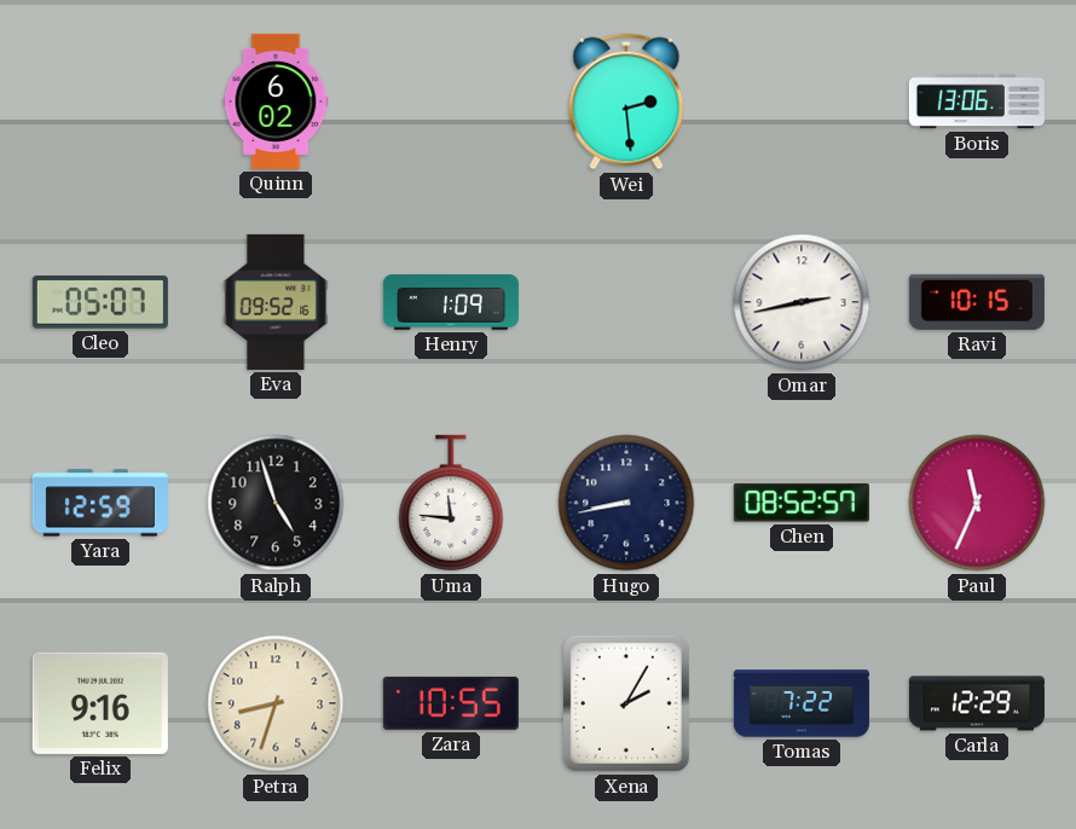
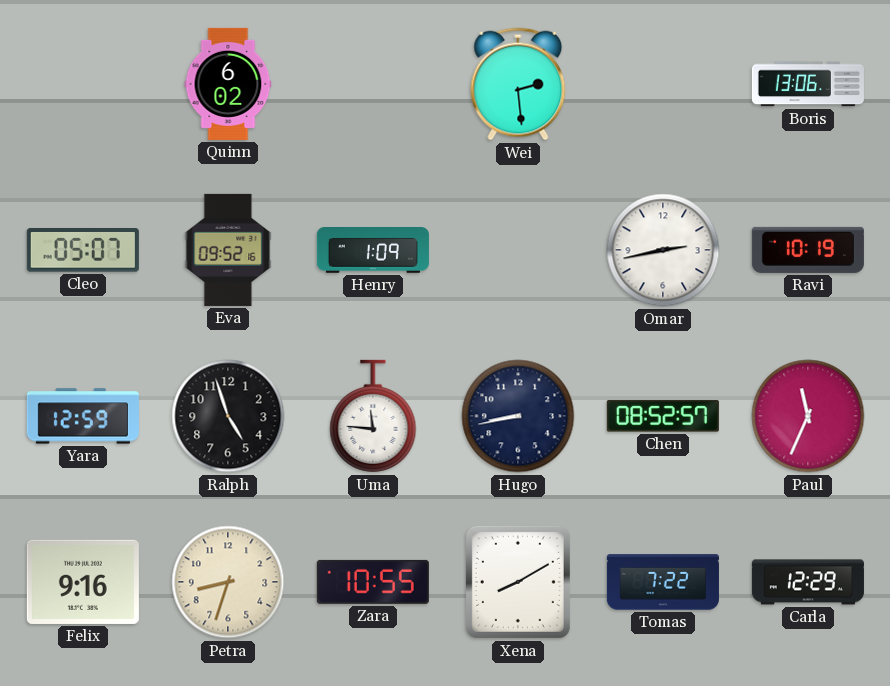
Ravi: 10:15 -> 10:19
Xena: 2:05 -> 8:10
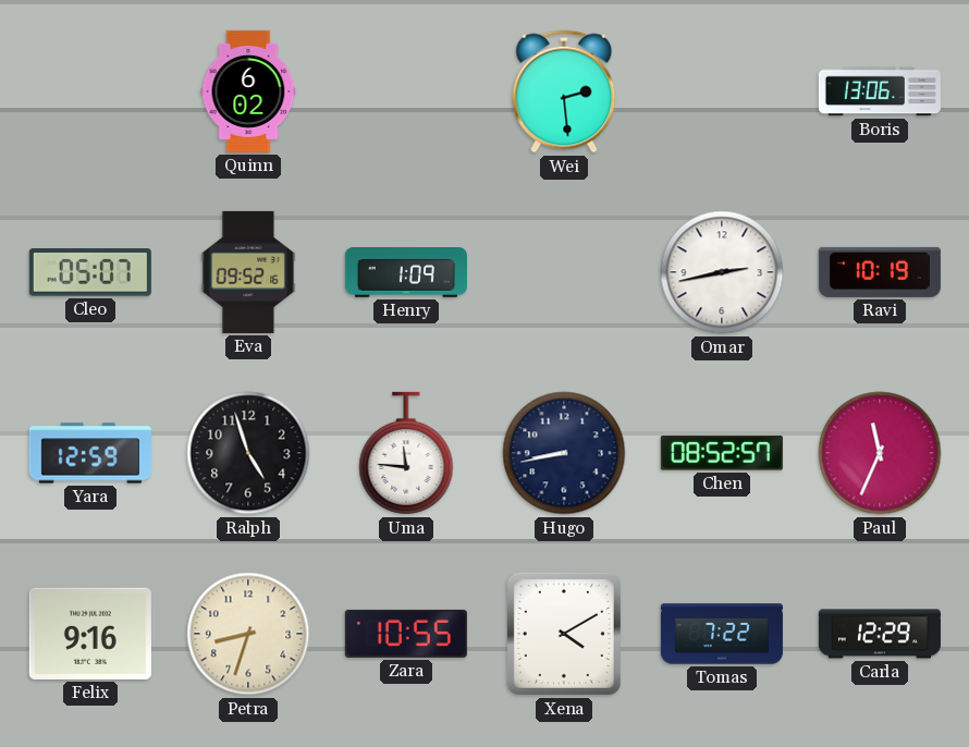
Xena: 8:10 -> 4:10
